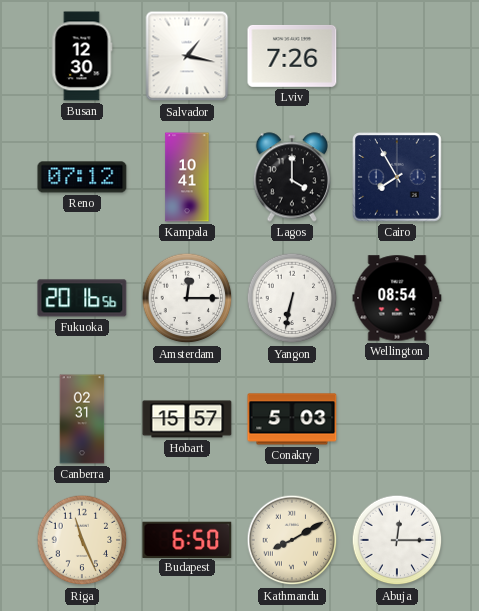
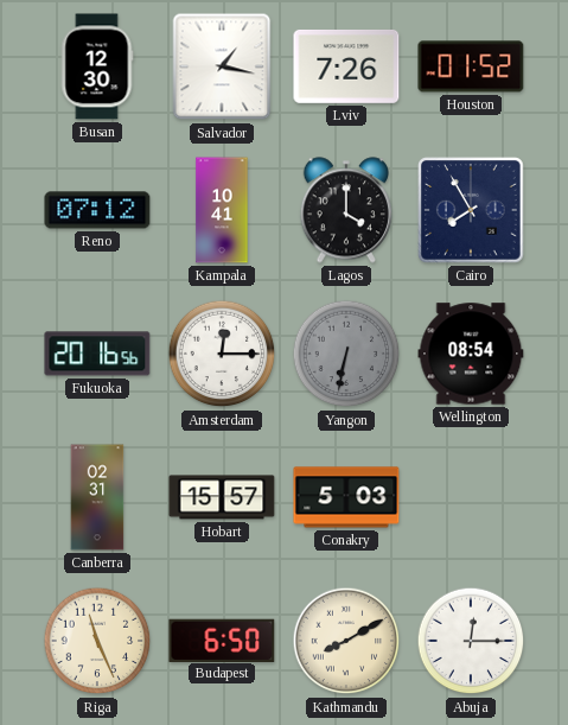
Houston: none -> 01:52
Yangon dial: white -> grey
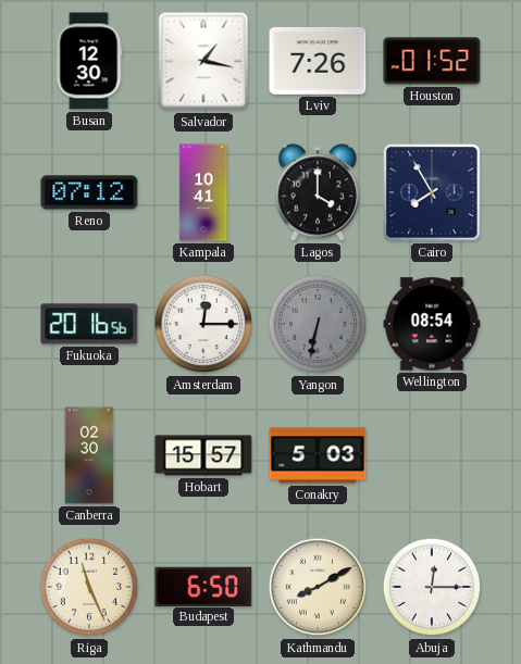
Canberra: 02:31 -> 02:30
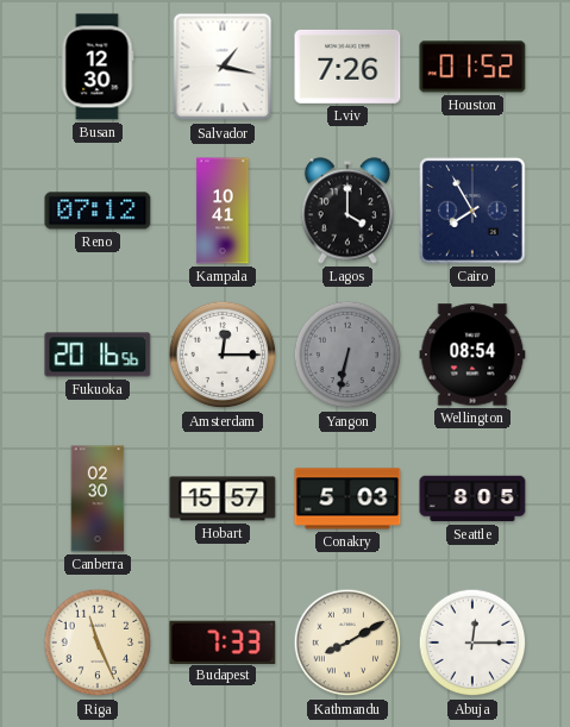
Seattle: none -> 8:05
Budapest: 6:50 -> 7:33
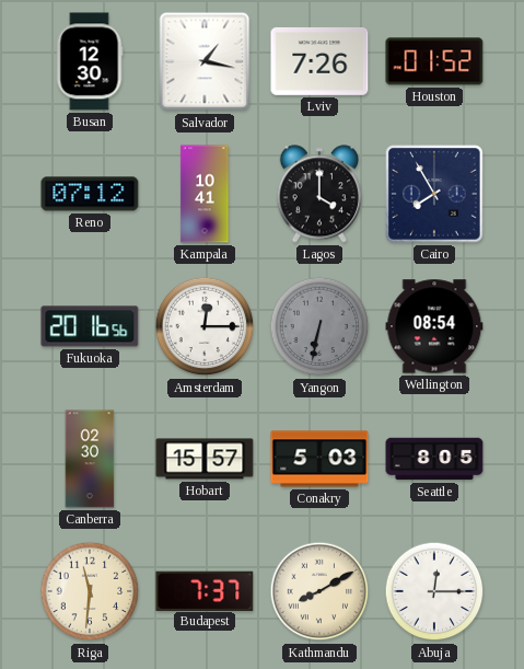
Riga: 11:26 -> 11:31
Budapest: 7:33 -> 7:37
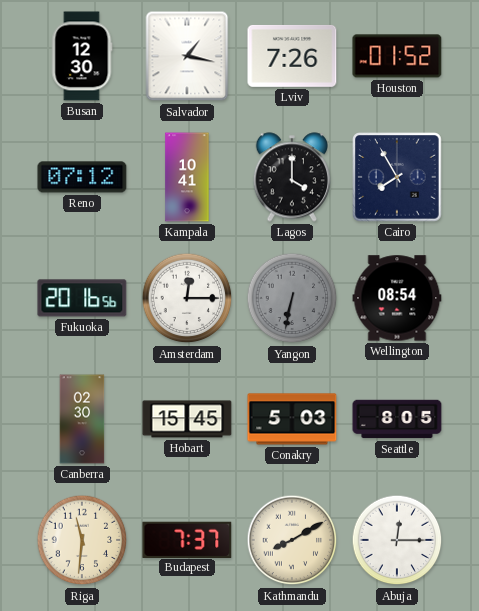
Hobart: 15:57 -> 15:45
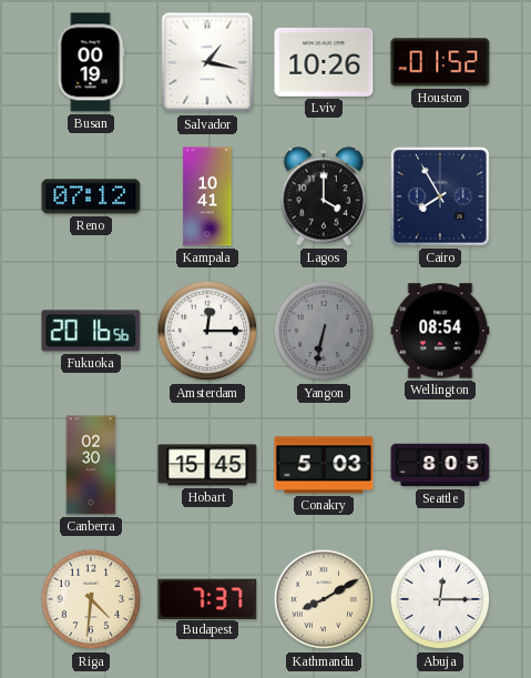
Busan: 12:30 -> 00:19
Lviv: 7:26 -> 10:26
Riga: 11:31 -> 4:31
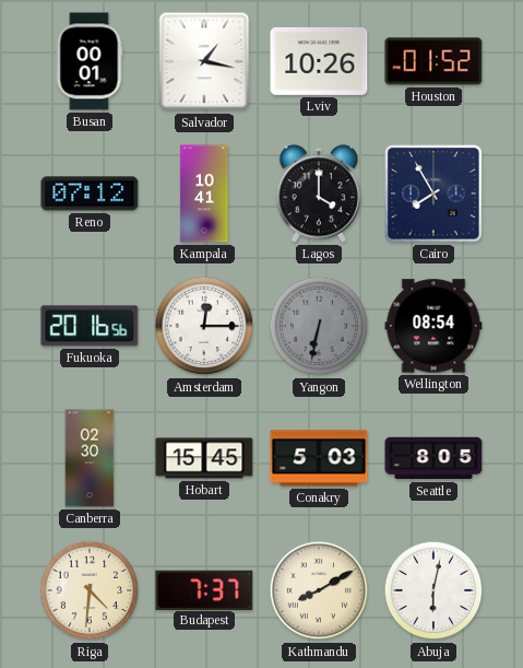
Busan: 00:19 -> 00:01
Abuja: 12:15 -> 6:02
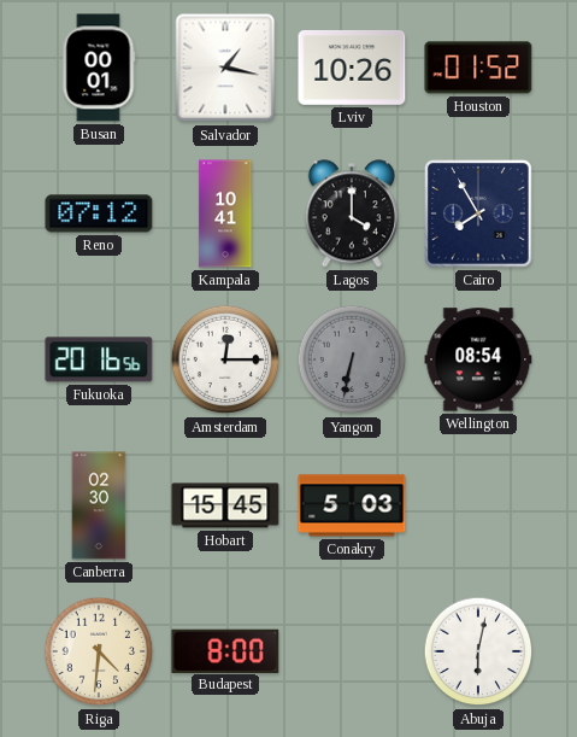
Seattle: 8:05 -> none
Budapest: 7:37 -> 8:00
Kathmandu: 8:10 -> none
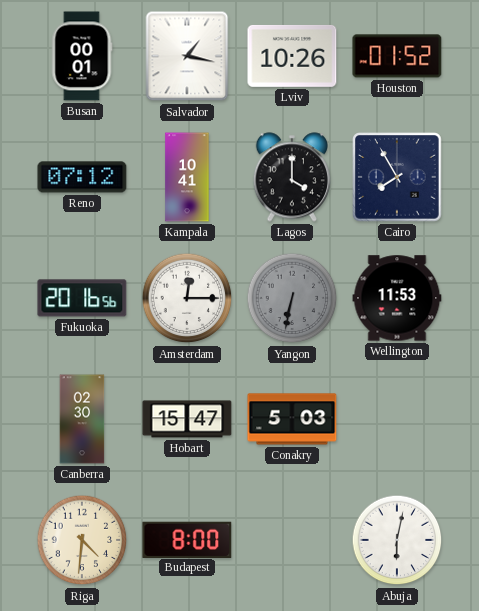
Wellington: 08:54 -> 11:53
Hobart: 15:45 -> 15:47
